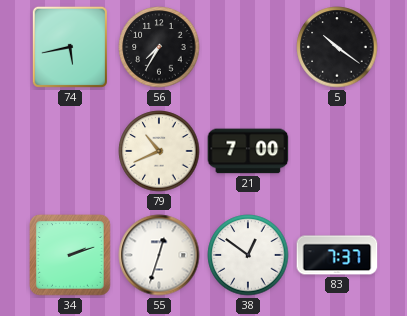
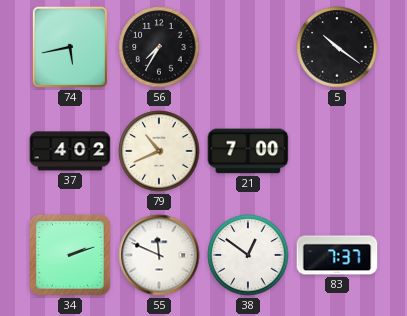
37: none -> 4:02
55: 12:33 -> 11:49
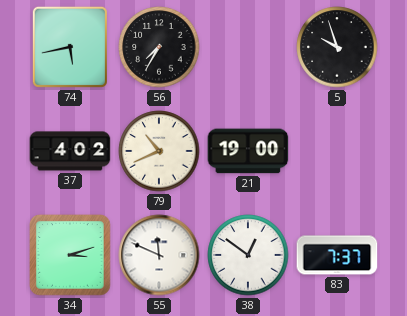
5: 10:21 -> 9:57
21: 7:00 -> 19:00
34: 2:12 -> 3:12
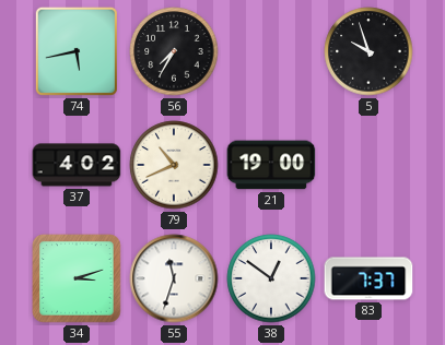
55: 11:49 -> 11:33
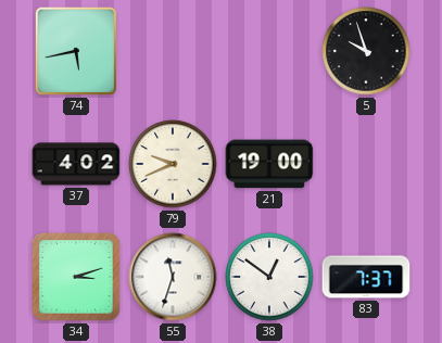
56: 7:35 -> none
79: 10:41 -> 9:41
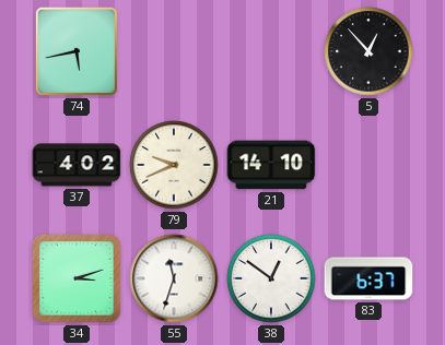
5: 9:57 -> 12:53
21: 19:00 -> 14:10
83: 7:37 -> 6:37
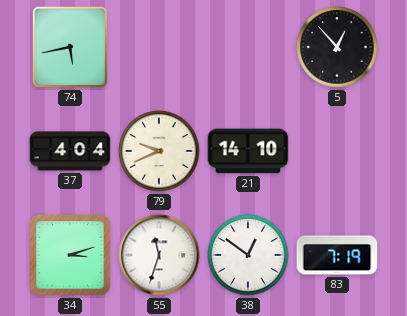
37: 4:02 -> 4:04
83: 6:37 -> 7:19
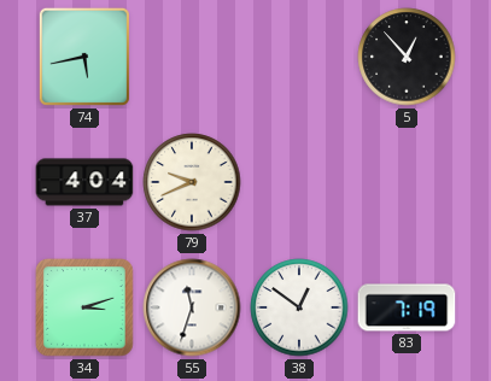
21: 14:10 -> none
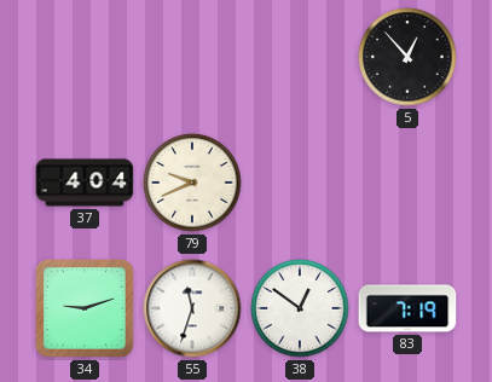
74: 5:43 -> none
34: 3:12 -> 9:12
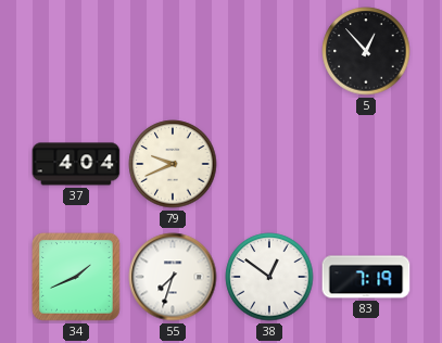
34: 9:12 -> 1:41
55: 11:33 -> 7:33
